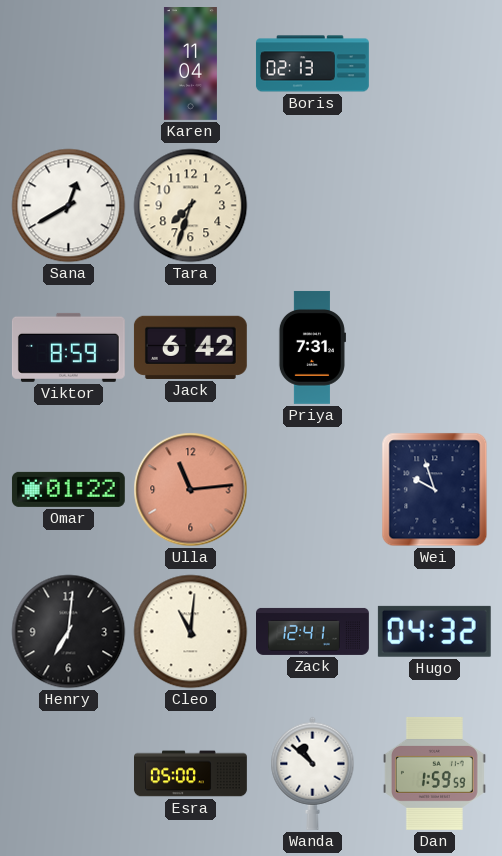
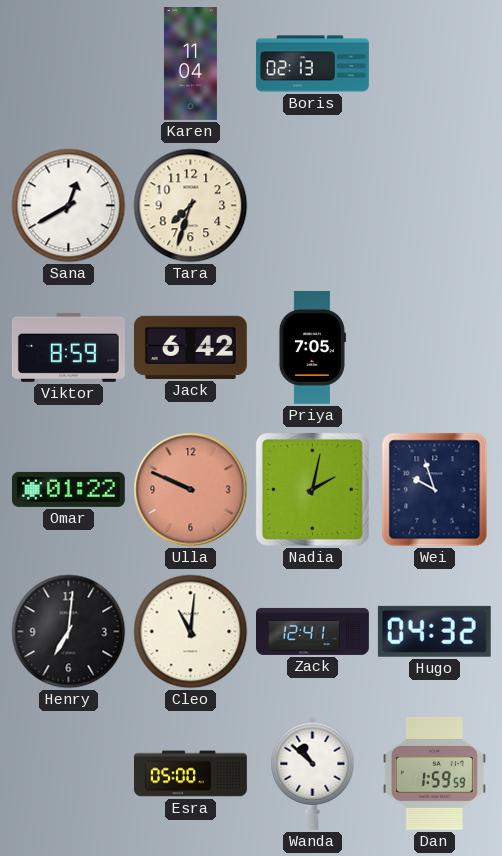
Priya: 7:31 -> 7:05
Ulla: 11:14 -> 9:49
Nadia: none -> 2:02
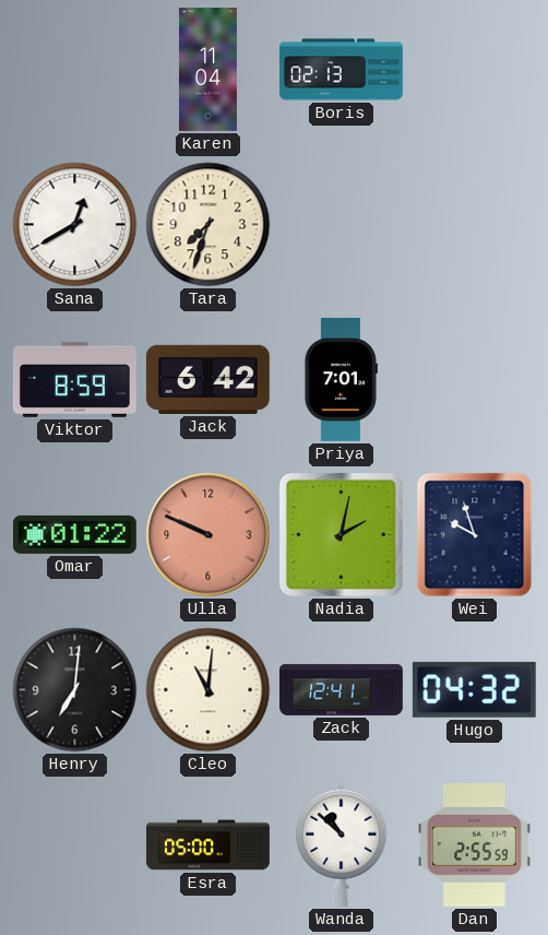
Priya: 7:05 -> 7:01
Dan: 1:59 -> 2:55
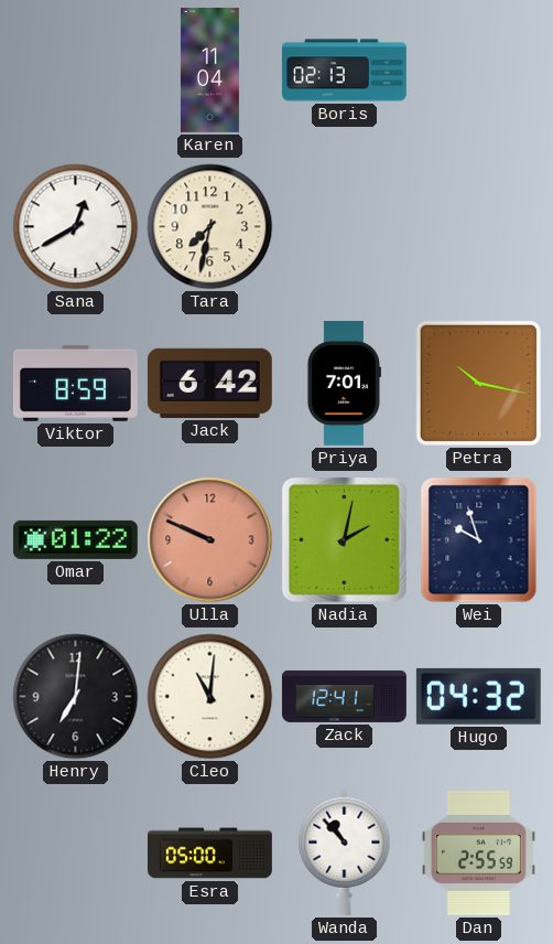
Tara: 7:33 -> 7:32
Petra: none -> 10:17
Wanda: 10:52 -> 10:53
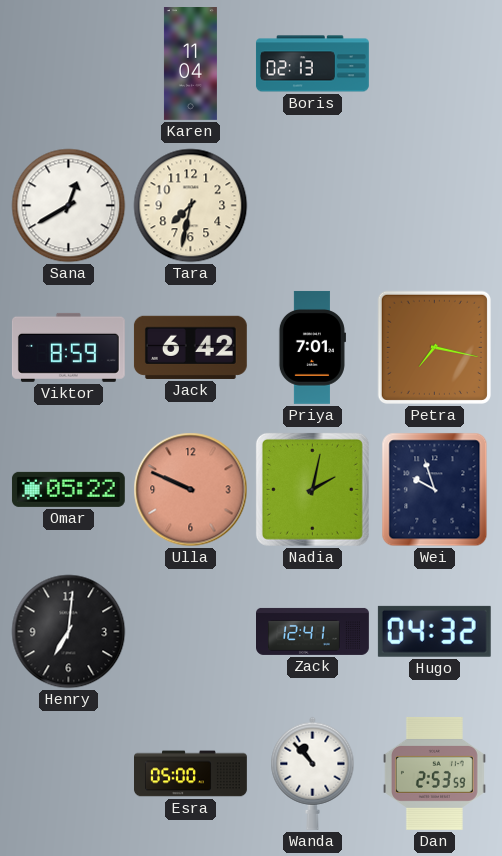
Petra: 10:17 -> 7:17
Omar: 01:22 -> 05:22
Cleo: 11:01 -> none
Dan: 2:55 -> 2:53
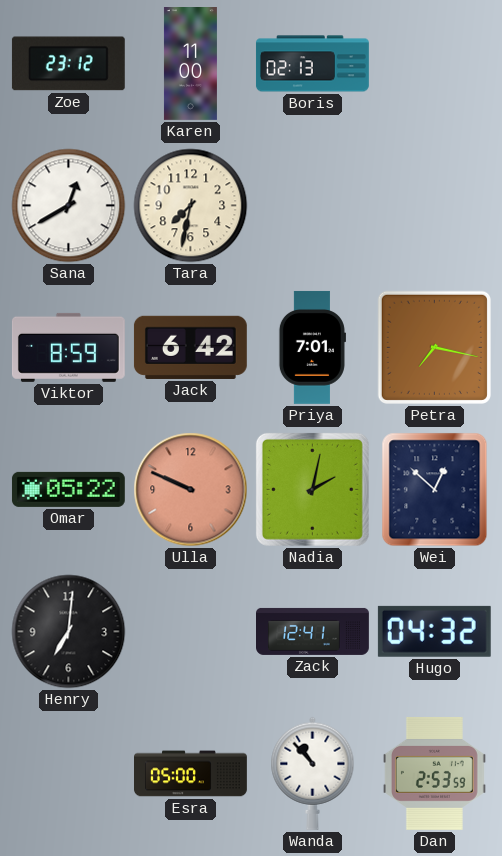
Zoe: none -> 23:12
Karen: 11:04 -> 11:00
Wei: 9:57 -> 12:52
